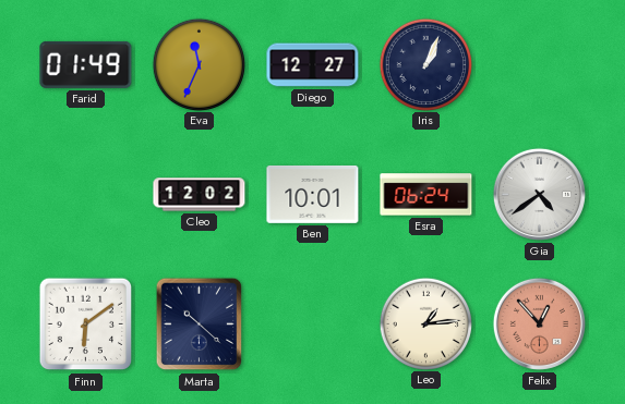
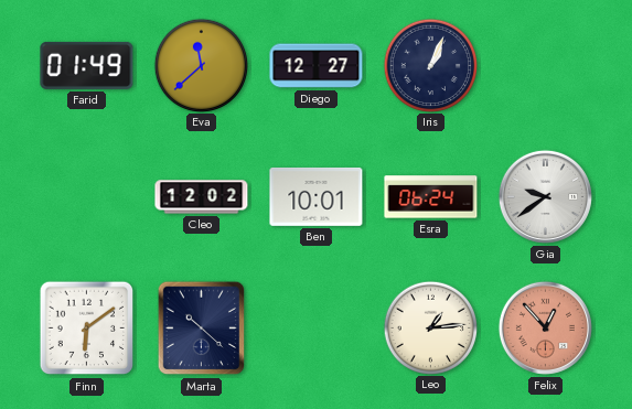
Eva: 11:34 -> 11:38
Gia: 4:39 -> 9:39
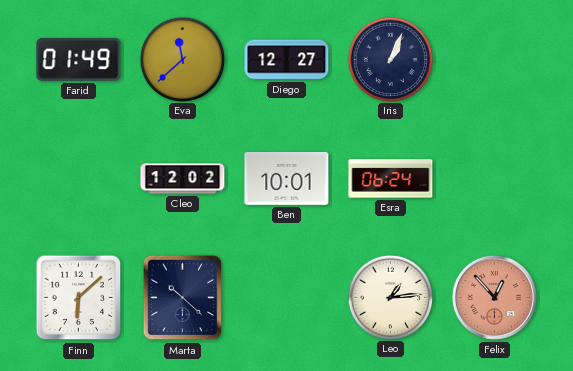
Gia: 9:39 -> none
Finn: 6:09 -> 6:08
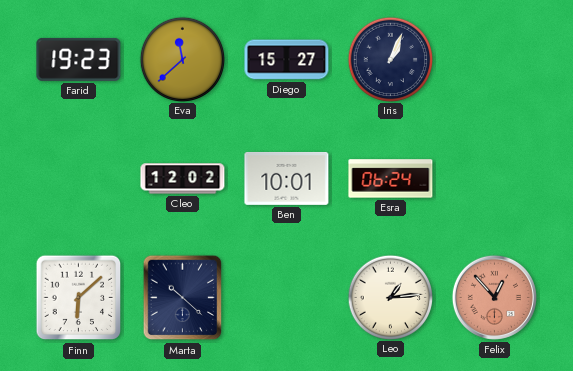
Farid: 01:49 -> 19:23
Diego: 12:27 -> 15:27
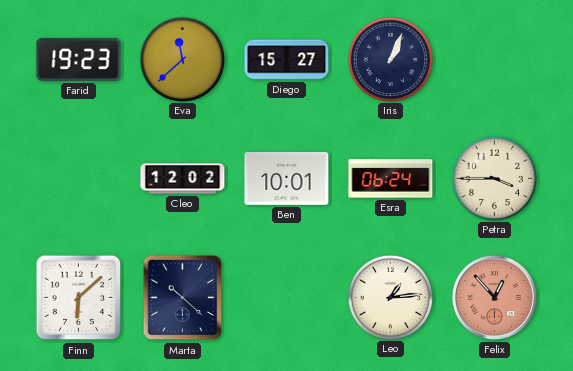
Petra: none -> 3:45
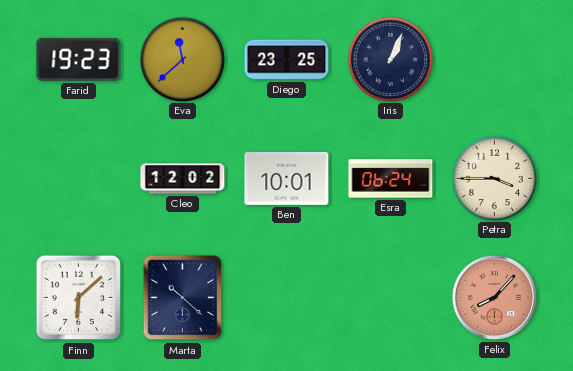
Diego: 15:27 -> 23:25
Leo: 1:14 -> none
Felix: 12:53 -> 8:07
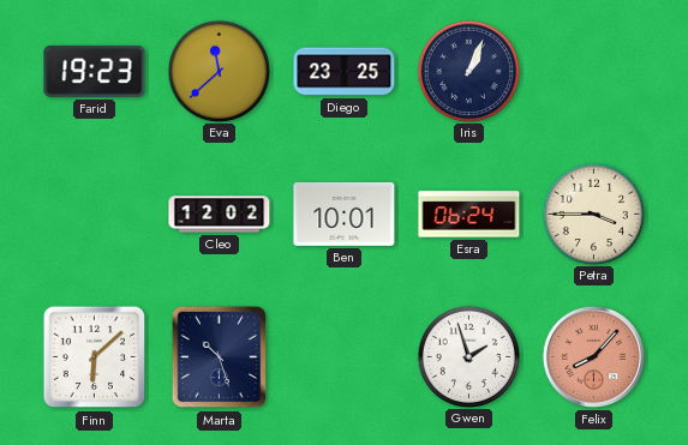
Marta: 10:22 -> 10:27
Gwen: none -> 1:57
